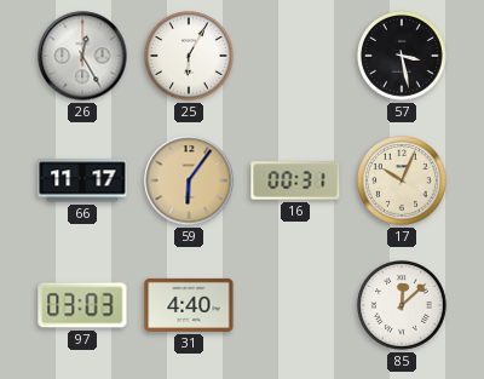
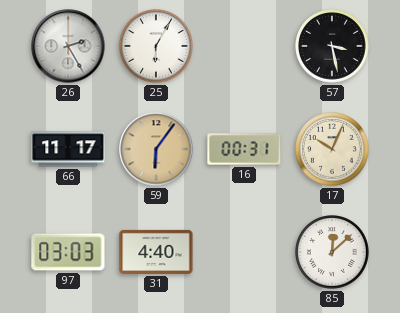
26: 12:25 -> 2:25
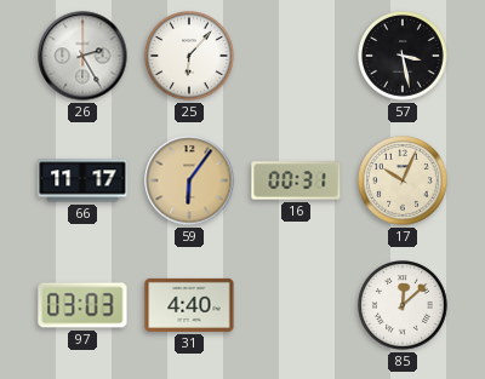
25: 6:05 -> 6:07
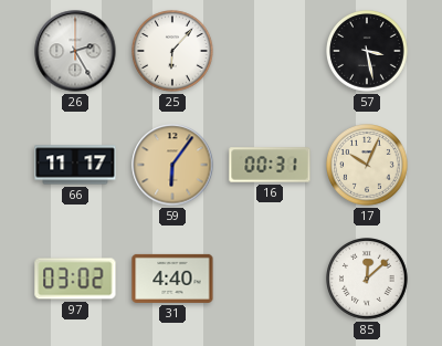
97: 03:03 -> 03:02
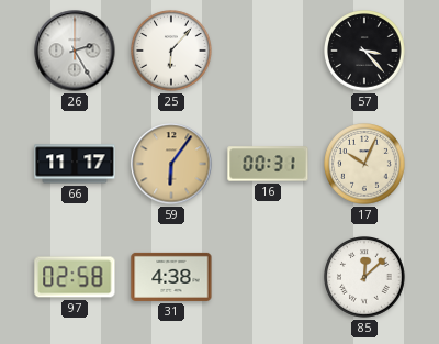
57: 3:28 -> 3:23
97: 03:02 -> 02:58
31: 4:40 -> 4:38
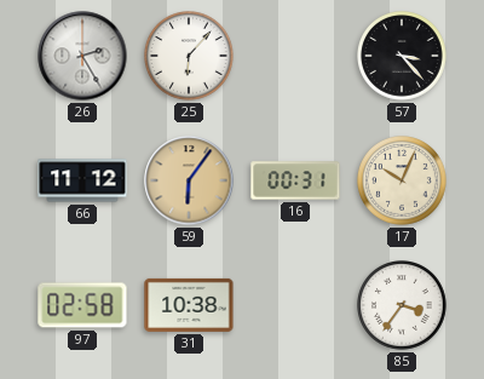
66: 11:17 -> 11:12
31: 4:38 -> 10:38
85: 12:08 -> 3:36
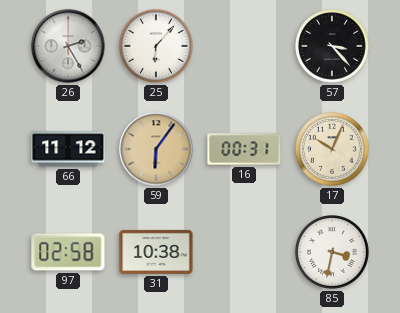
85: 3:36 -> 3:32
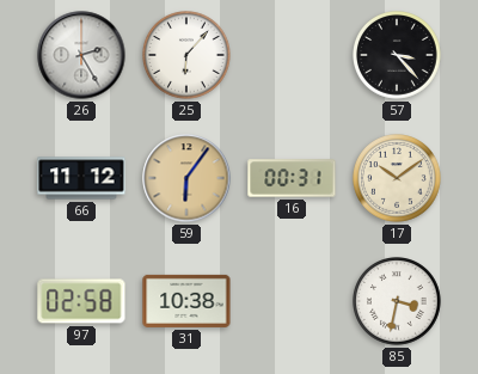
17: 10:04 -> 10:09
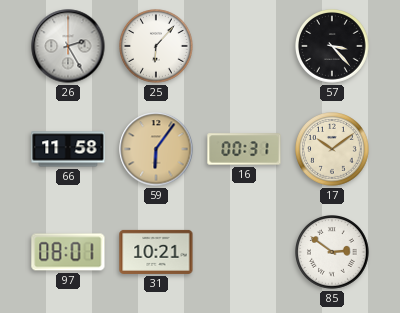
66: 11:12 -> 11:58
97: 02:58 -> 08:01
31: 10:38 -> 10:21
85: 3:32 -> 2:51
